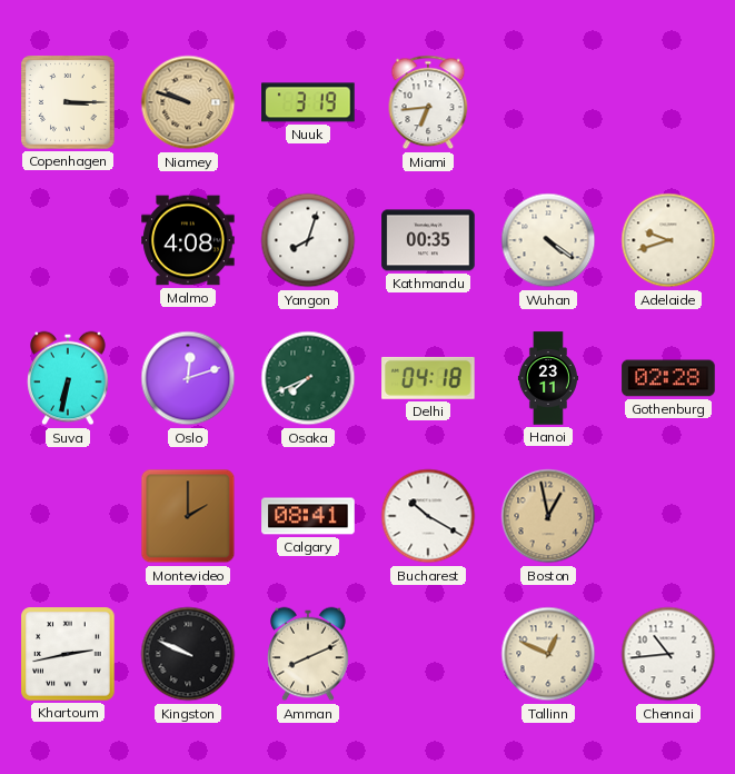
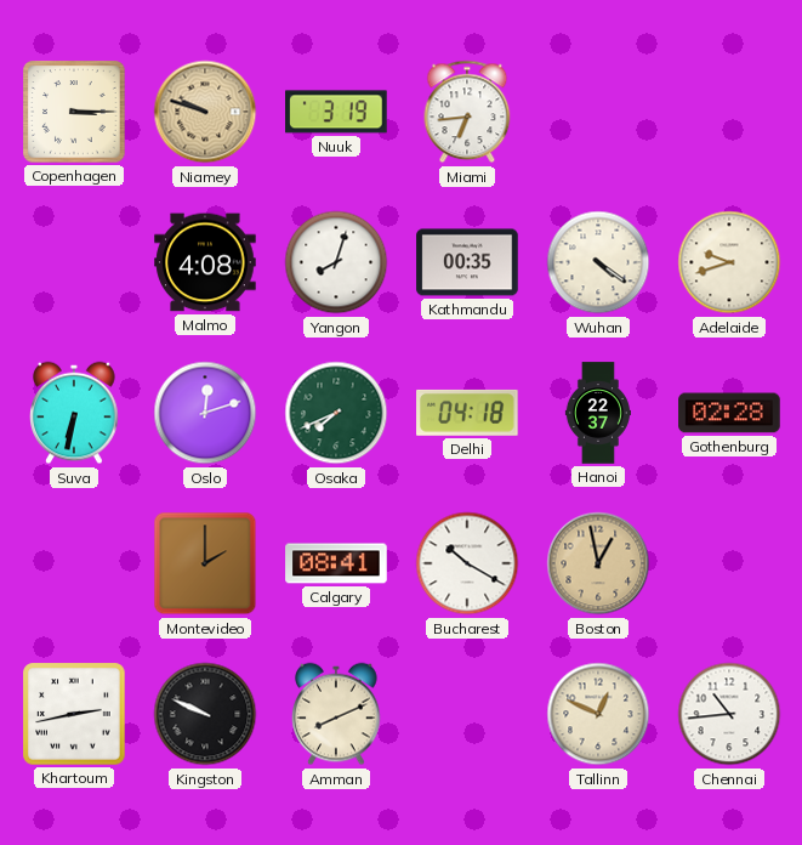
Hanoi: 23:11 -> 22:37
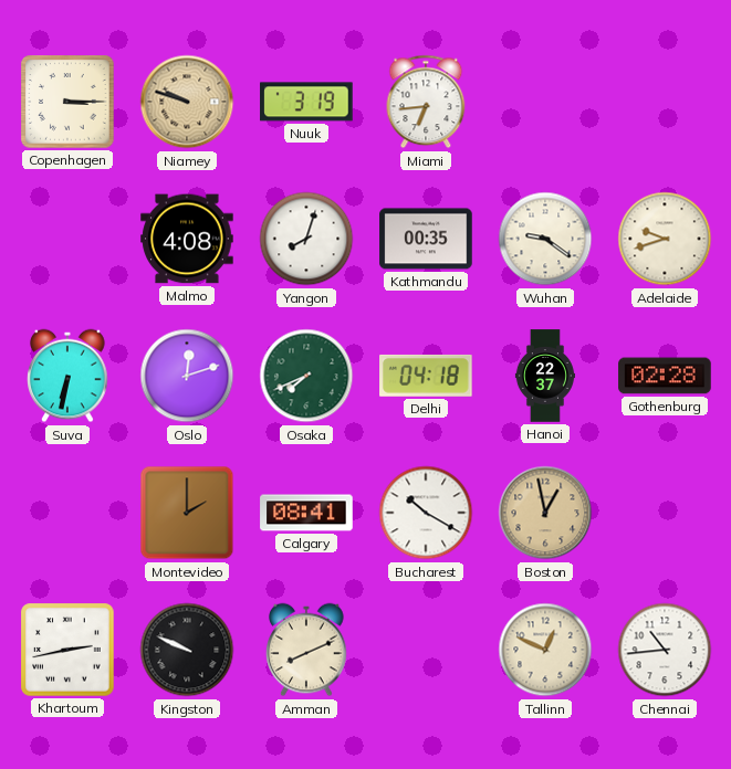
Wuhan: 4:21 -> 9:21
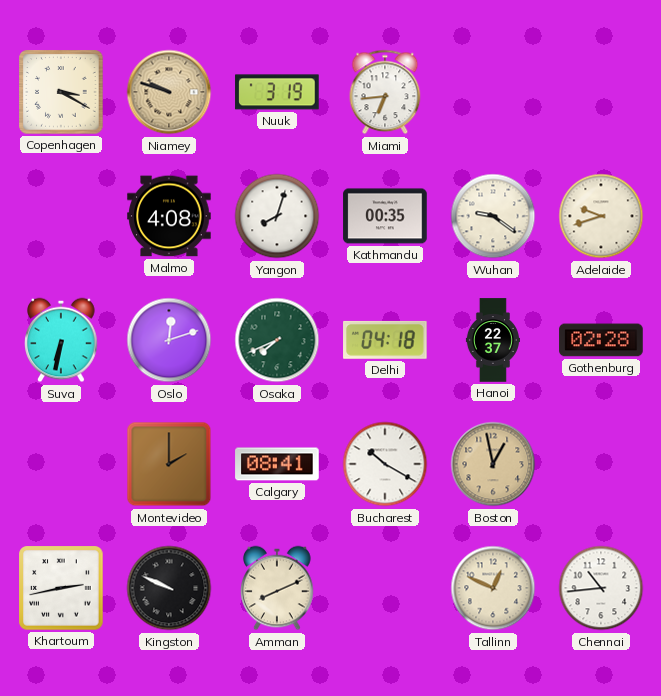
Copenhagen: 3:15 -> 3:20
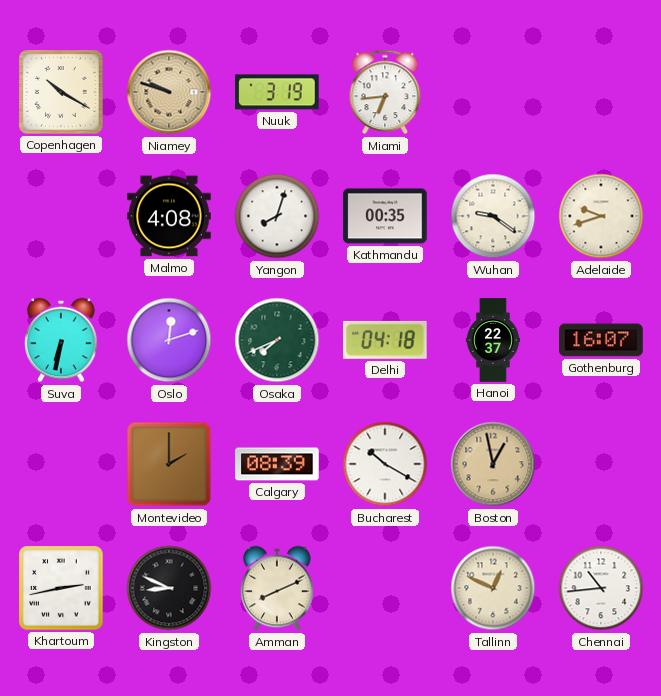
Copenhagen: 3:20 -> 10:20
Gothenburg: 02:28 -> 16:07
Calgary: 08:41 -> 08:39
Kingston: 9:49 -> 8:49
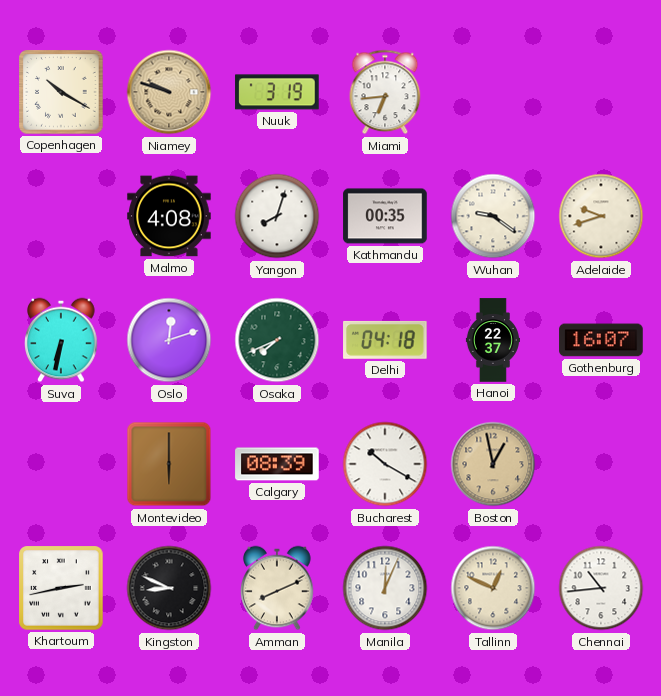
Montevideo: 2:00 -> 6:00
Manila: none -> 12:04
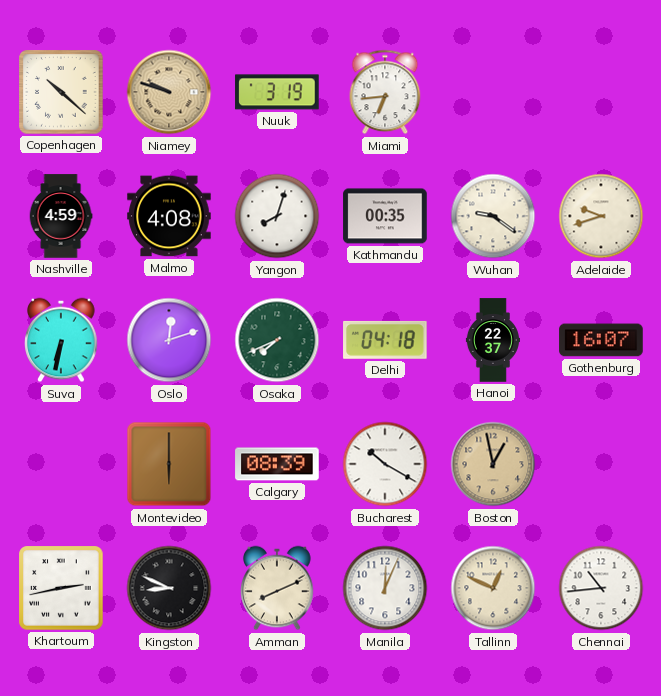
Copenhagen: 10:20 -> 10:22
Nashville: none -> 4:59
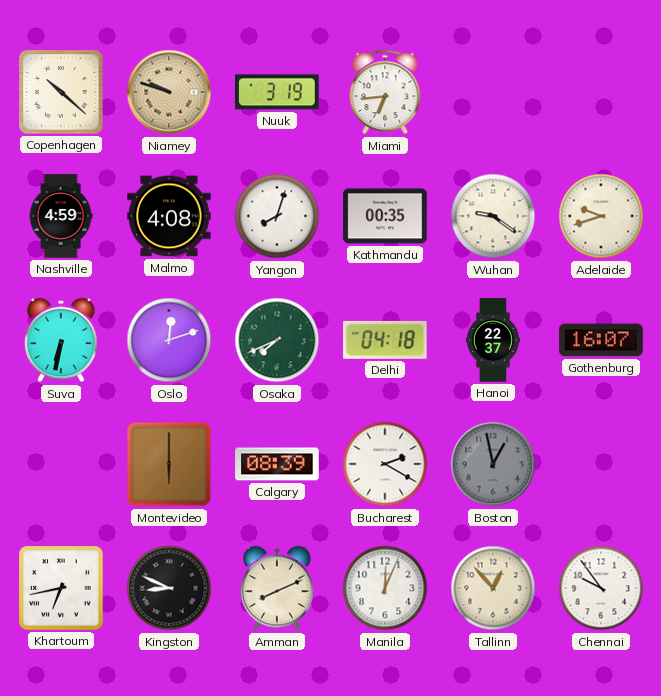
Bucharest: 10:20 -> 2:20
Boston dial: champagne -> grey
Khartoum: 2:43 -> 6:43
Tallinn: 12:49 -> 12:53
Chennai: 10:44 -> 9:54
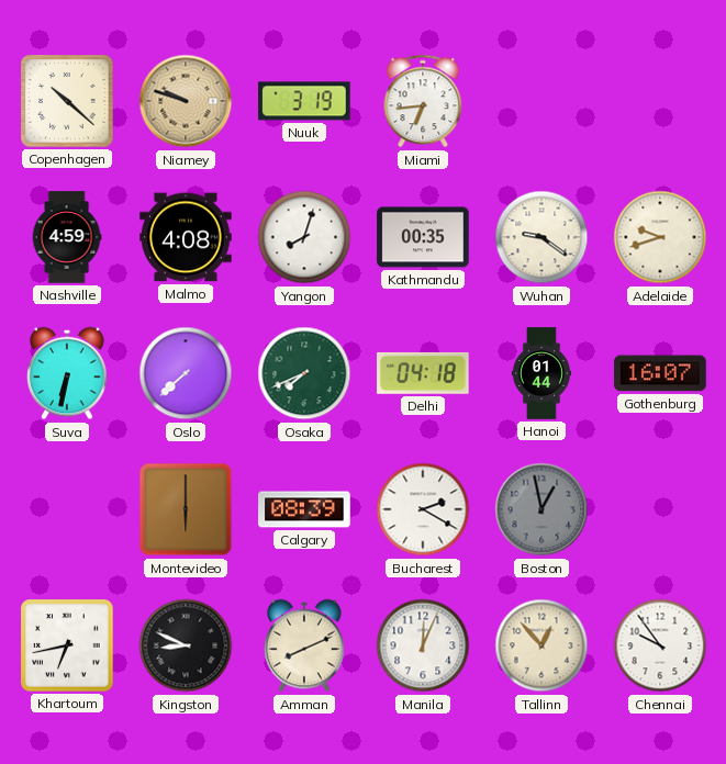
Oslo: 12:12 -> 7:38
Hanoi: 22:37 -> 01:44
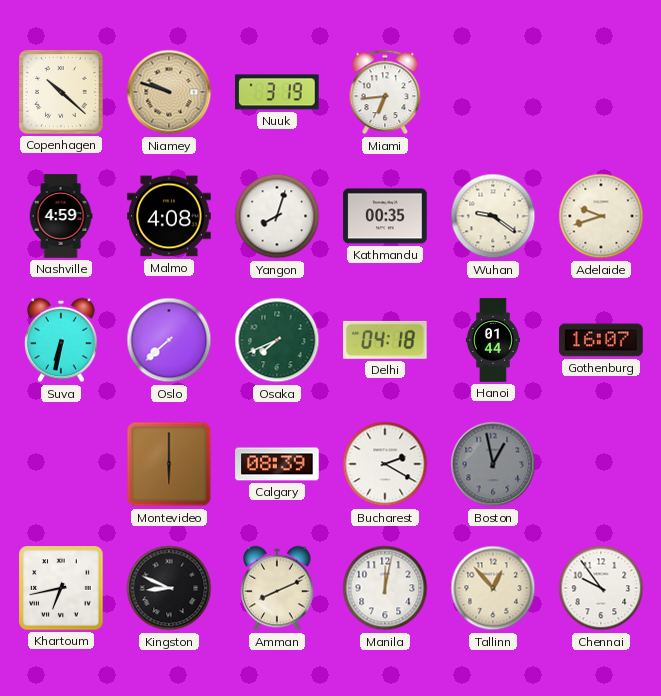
Manila: 12:04 -> 12:02
